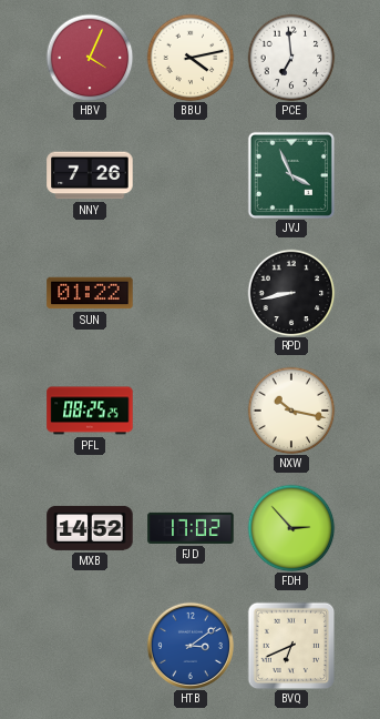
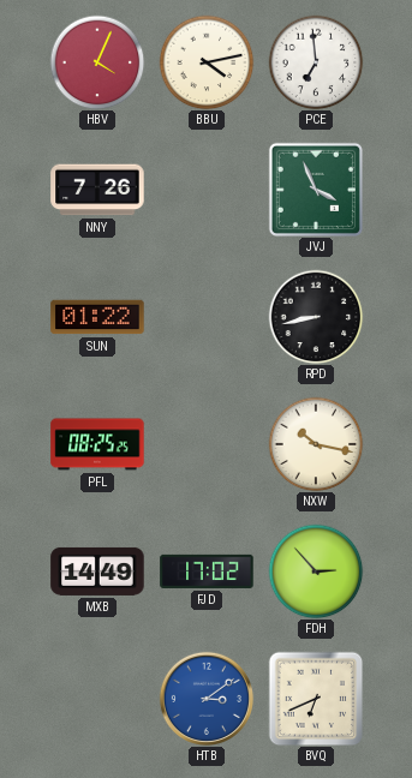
MXB: 14:52 -> 14:49
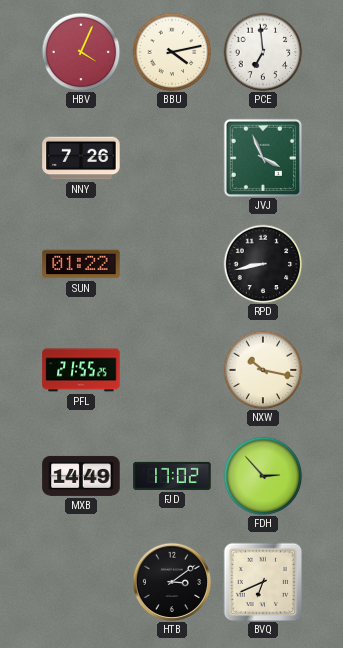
PFL: 08:25 -> 21:55
HTB dial: blue -> black
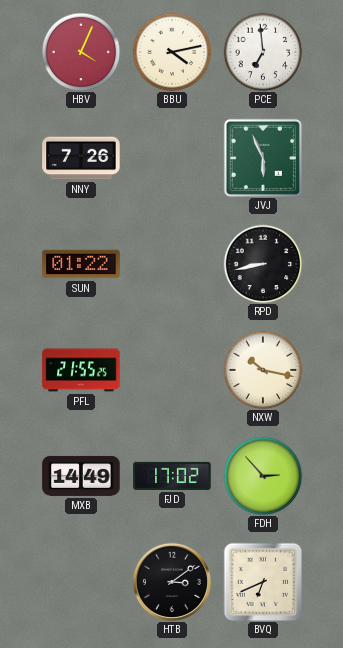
JVJ: 3:56 -> 5:56
